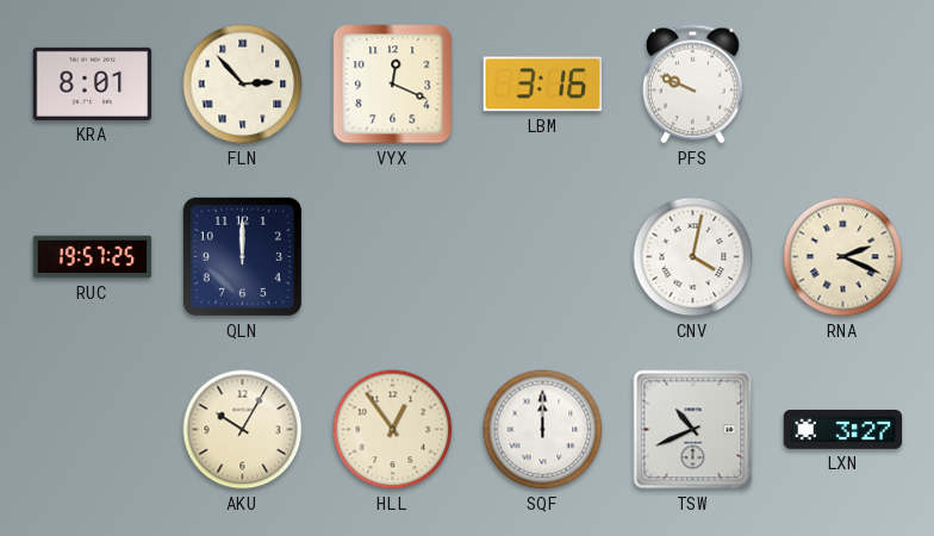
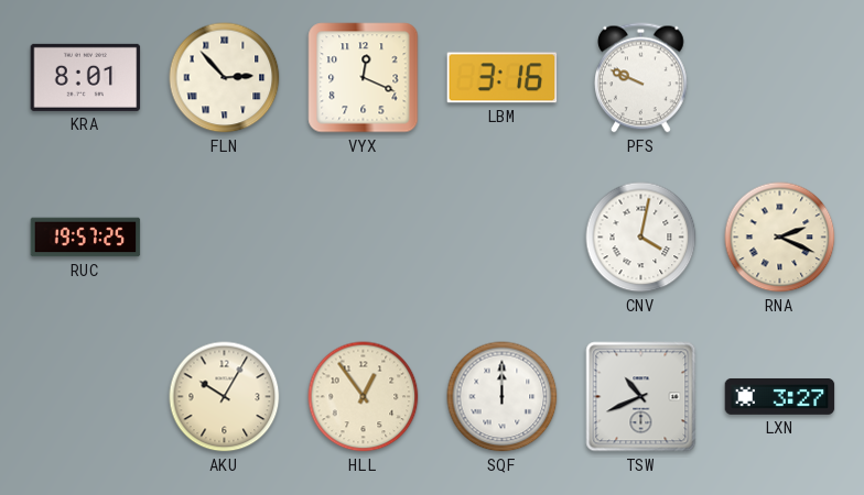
QLN: 12:00 -> none
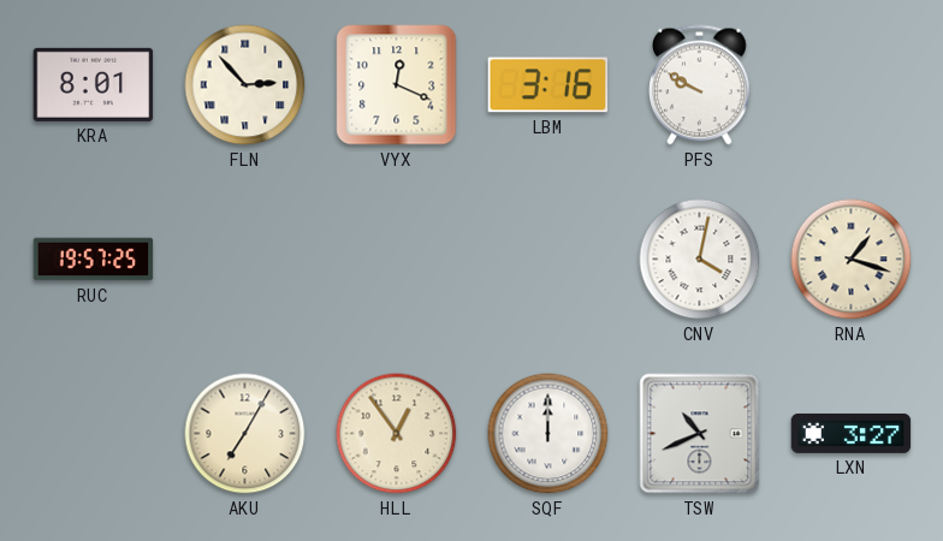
PFS: 9:49 -> 9:50
RNA: 2:19 -> 1:18
AKU: 10:05 -> 7:05
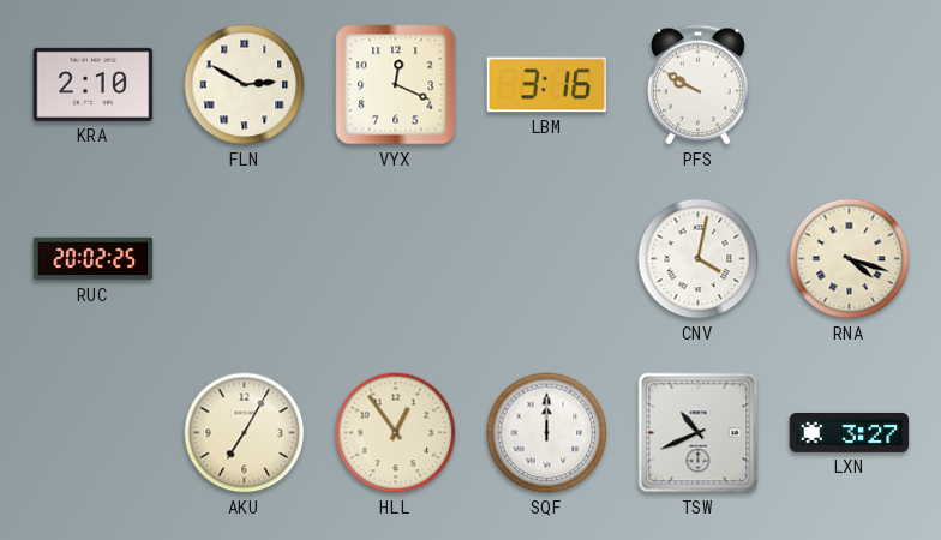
KRA: 8:01 -> 2:10
FLN: 2:53 -> 2:50
RUC: 19:57 -> 20:02
RNA: 1:18 -> 4:18
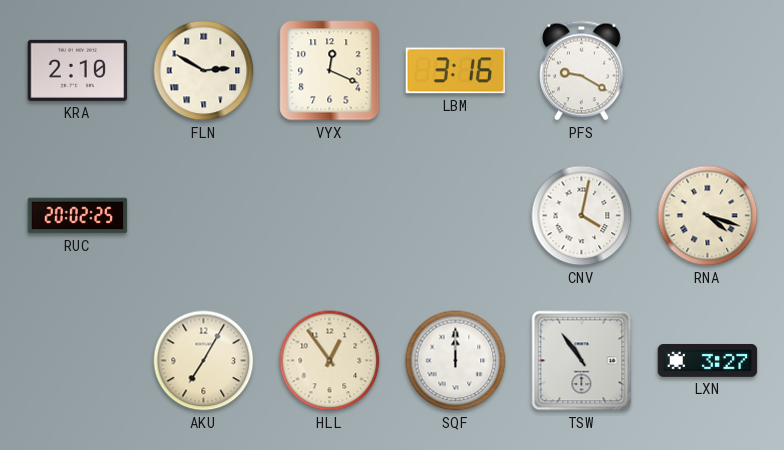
PFS: 9:50 -> 9:20
TSW: 10:41 -> 10:54
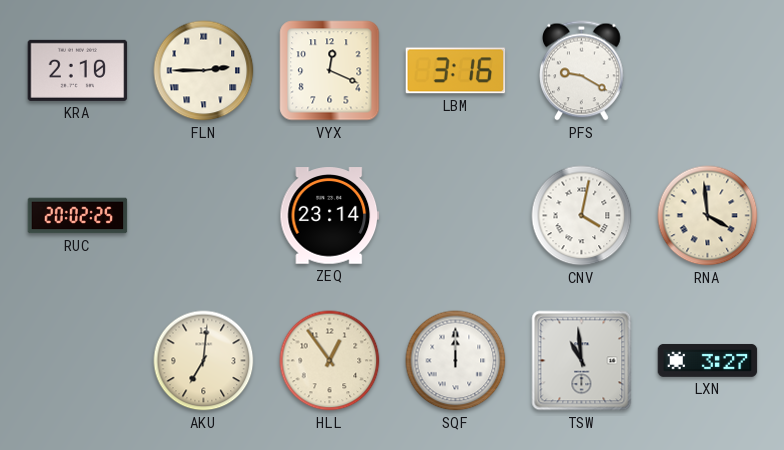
FLN: 2:50 -> 2:45
ZEQ: none -> 23:14
RNA: 4:18 -> 3:59
AKU: 7:05 -> 7:01
TSW: 10:54 -> 10:59
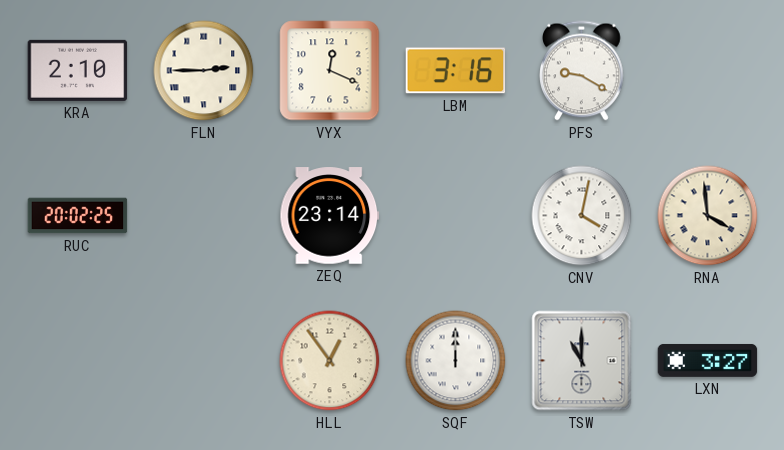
AKU: 7:01 -> none
TSW: 10:59 -> 11:00
